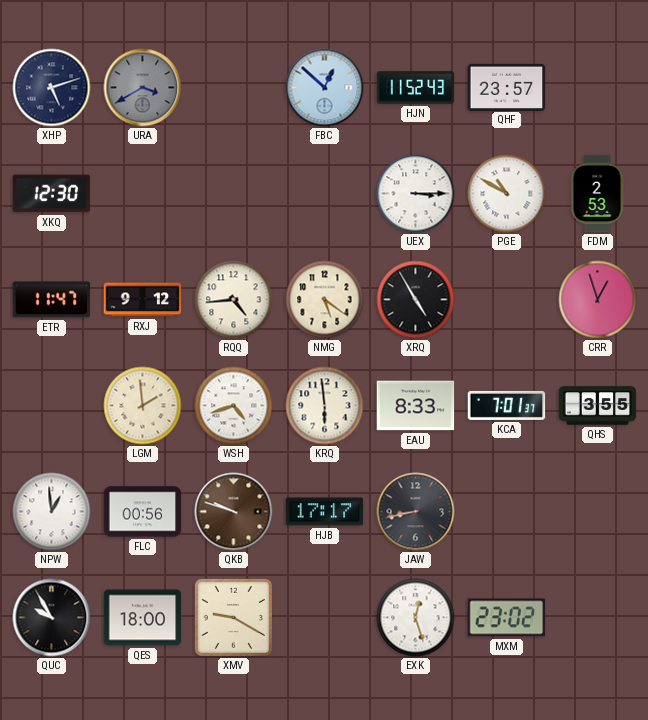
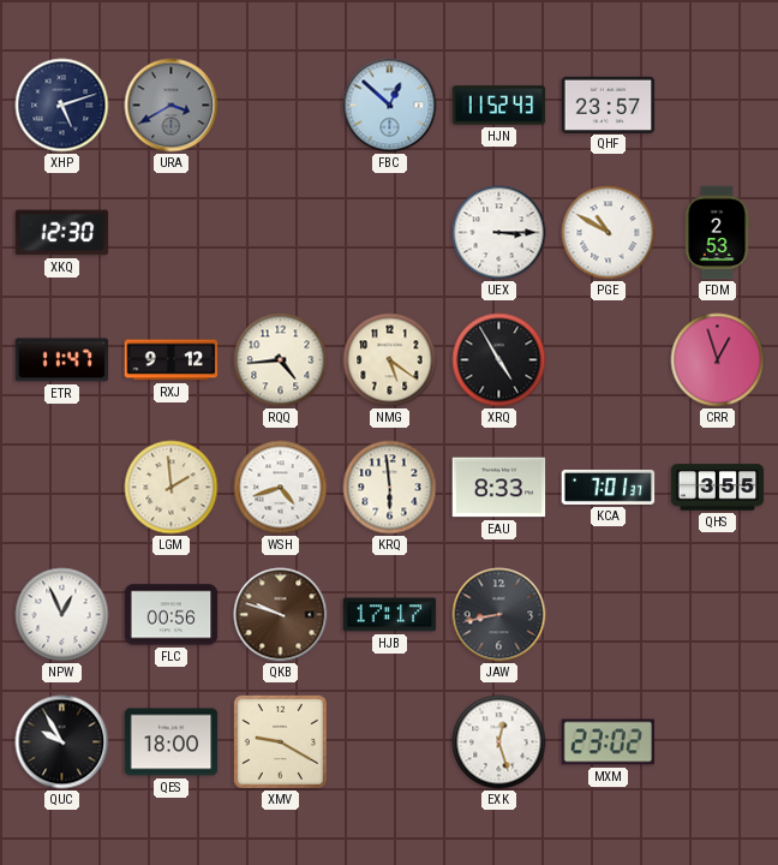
NPW: 12:59 -> 12:56
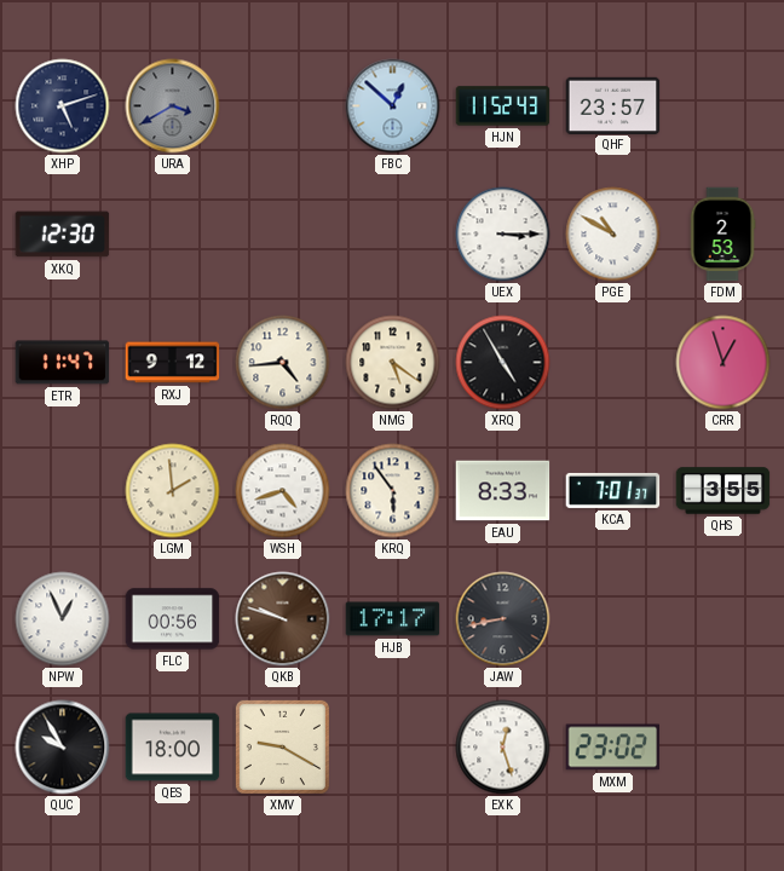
KRQ: 5:59 -> 5:54
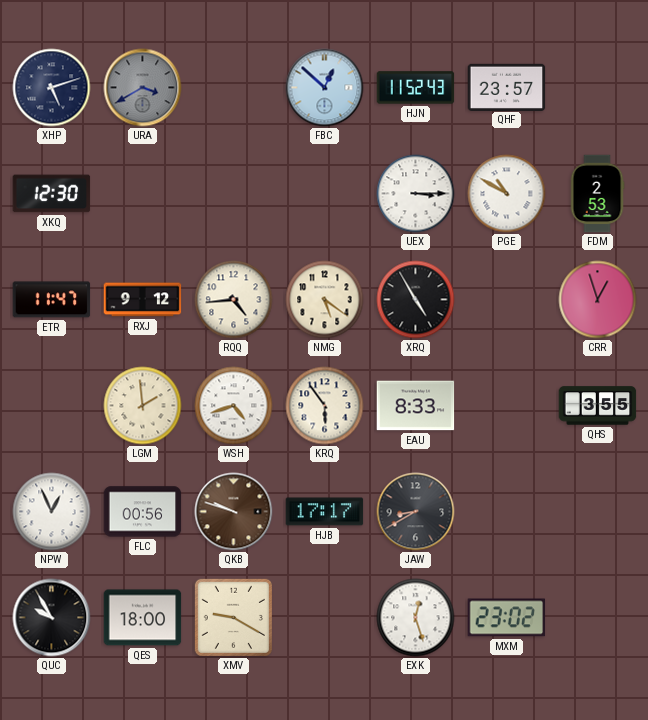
KCA: 7:01 -> none
JAW: 8:43 -> 8:40
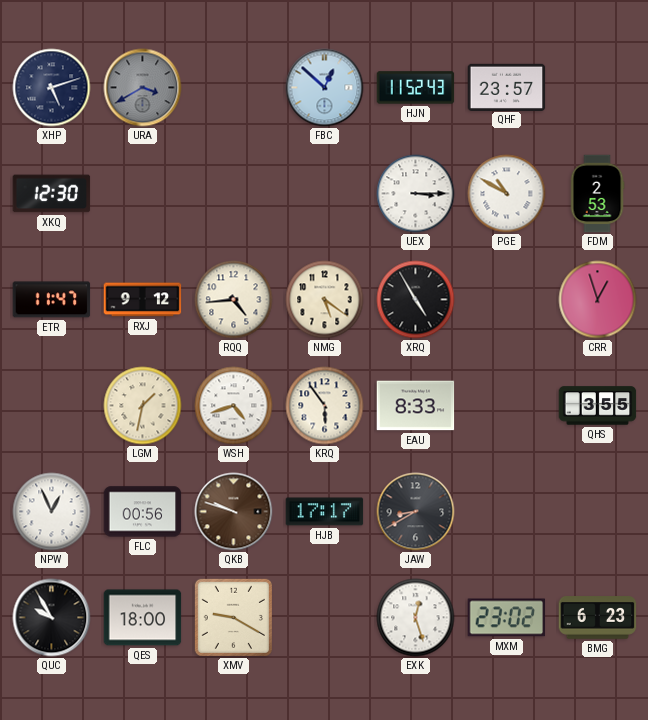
LGM: 1:59 -> 1:32
BMG: none -> 6:23
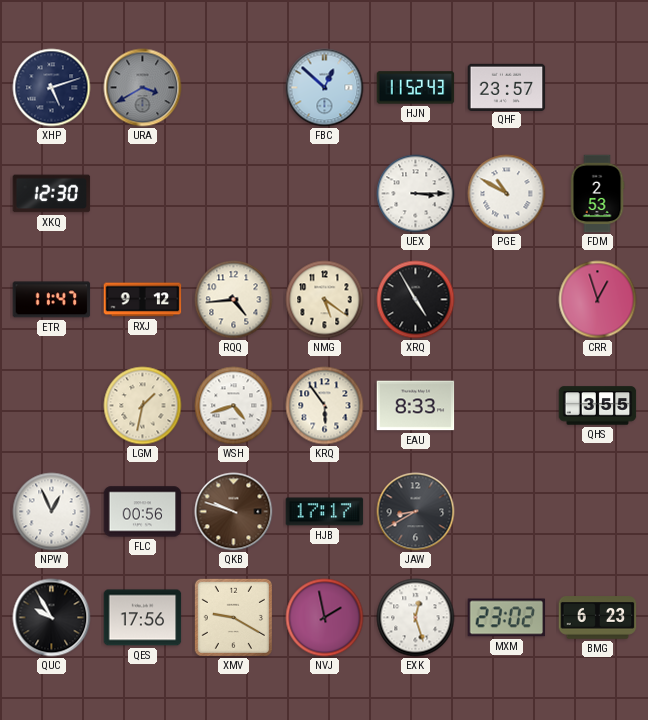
QES: 18:00 -> 17:56
NVJ: none -> 1:58
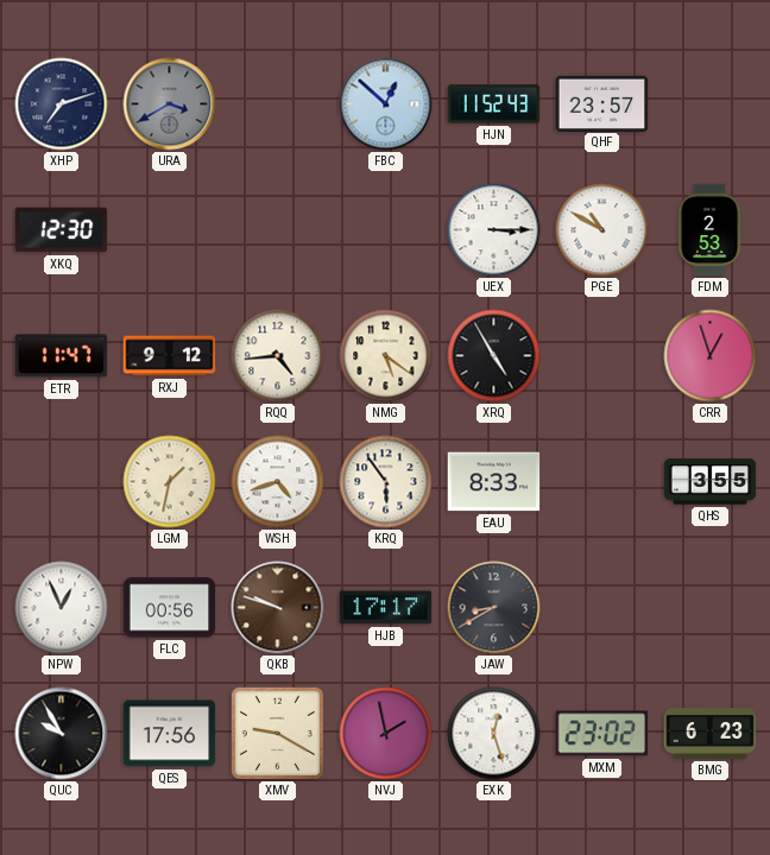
XHP: 5:12 -> 7:12
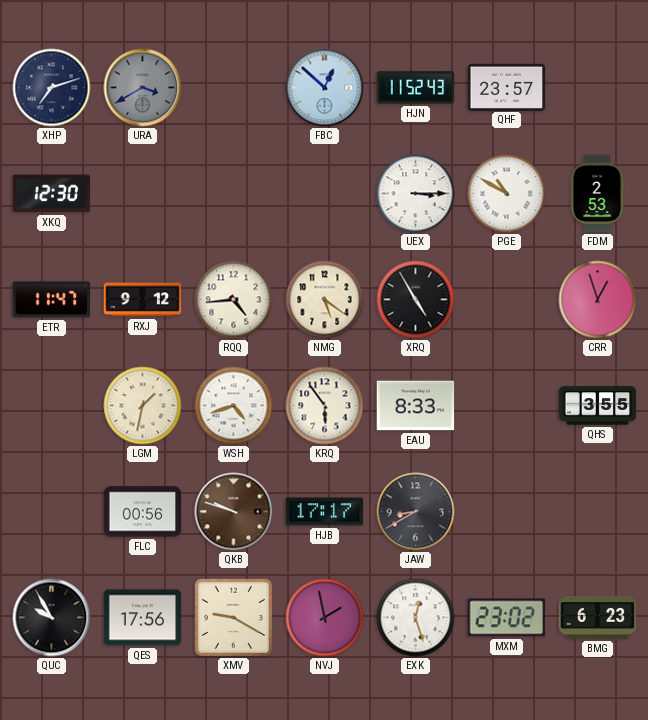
NPW: 12:56 -> none
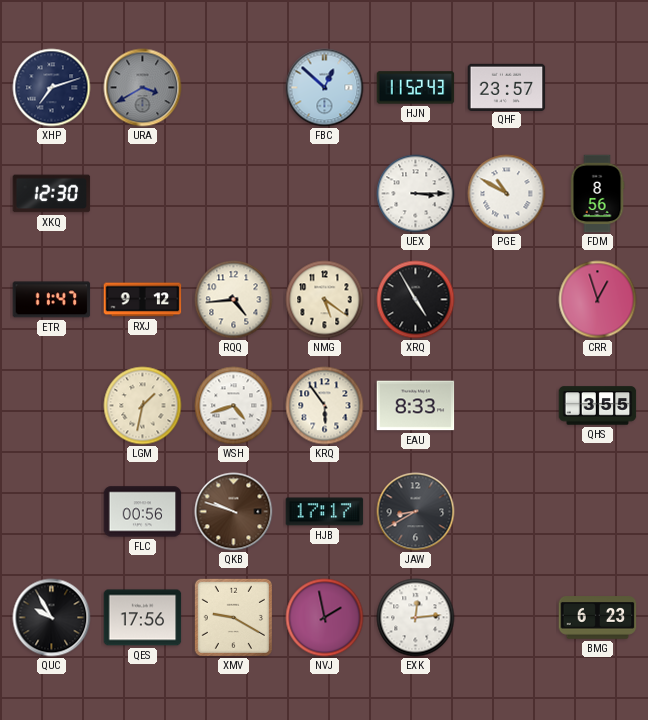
FDM: 2:53 -> 8:56
EXK: 12:27 -> 12:14
MXM: 23:02 -> none
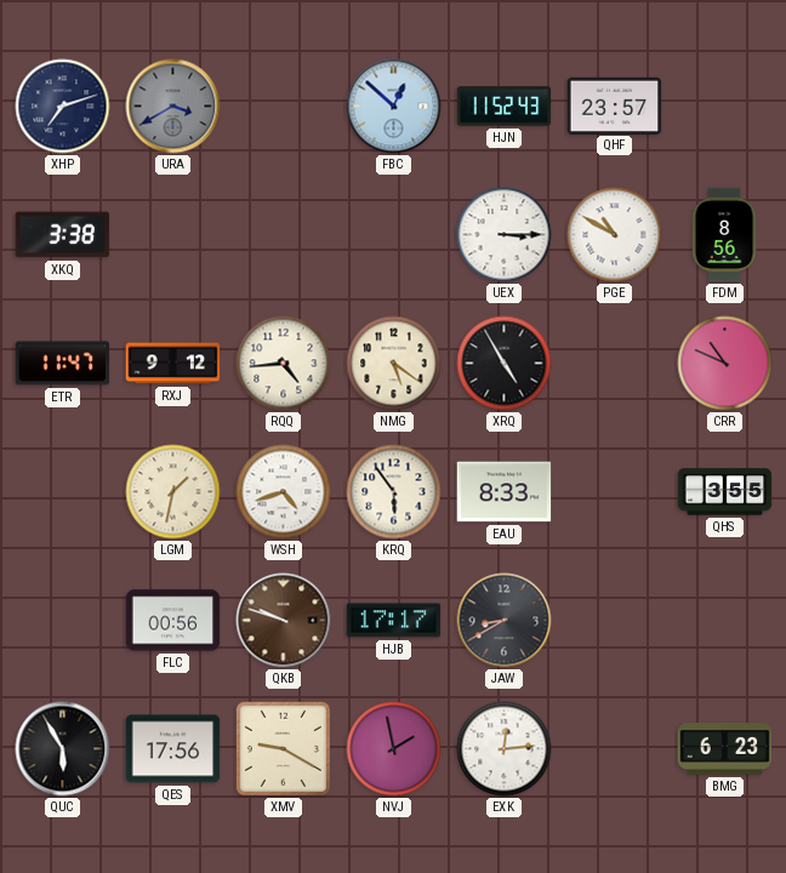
XKQ: 12:30 -> 3:38
CRR: 12:57 -> 10:49
QUC: 9:55 -> 5:55
